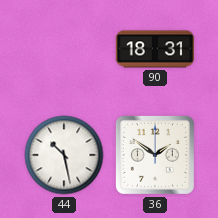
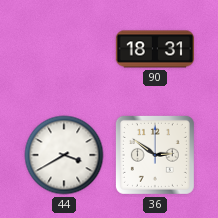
44: 10:28 -> 3:40
36: 1:51 -> 2:51
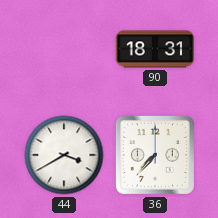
36: 2:51 -> 7:37
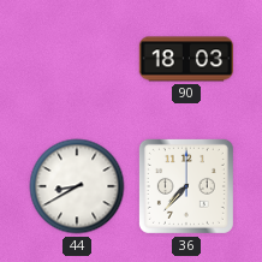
90: 18:31 -> 18:03
44: 3:40 -> 8:40
